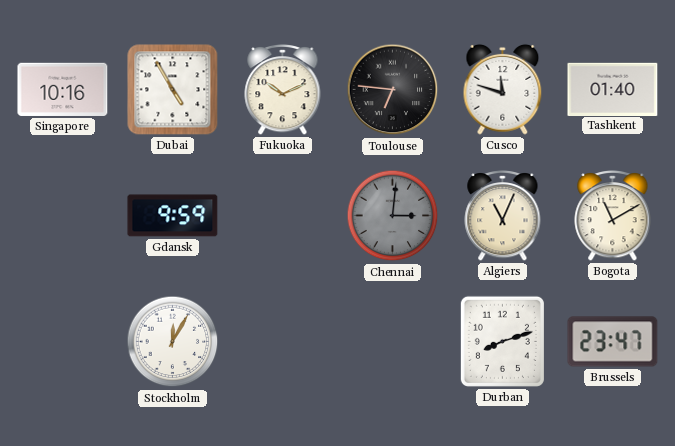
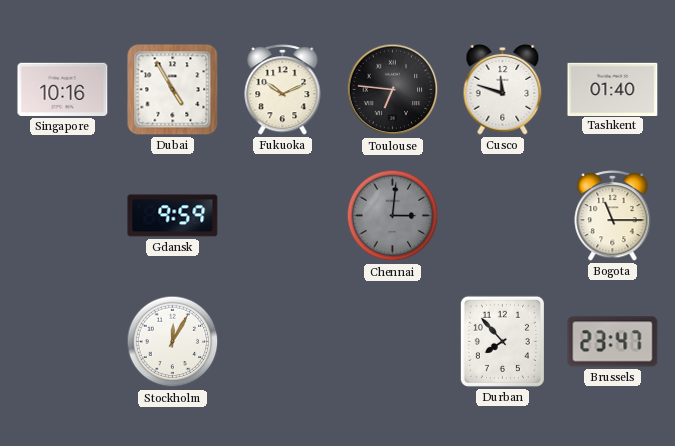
Algiers: 11:04 -> none
Bogota: 11:10 -> 11:15
Durban: 8:12 -> 7:53
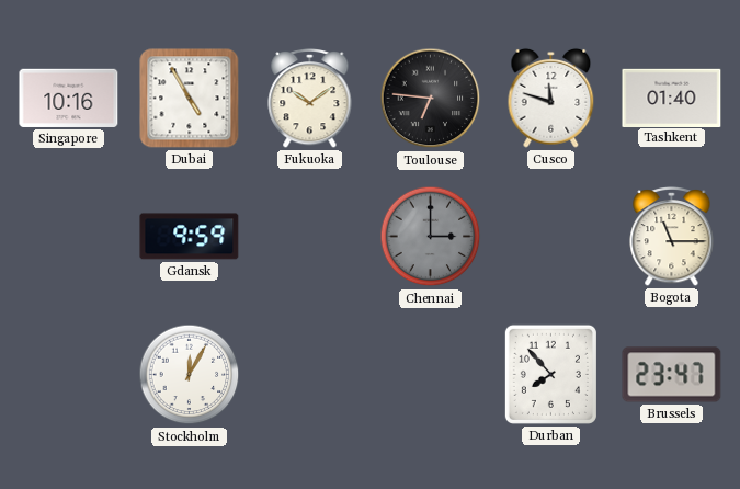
Fukuoka: 10:11 -> 10:09
Chennai: 3:01 -> 3:00
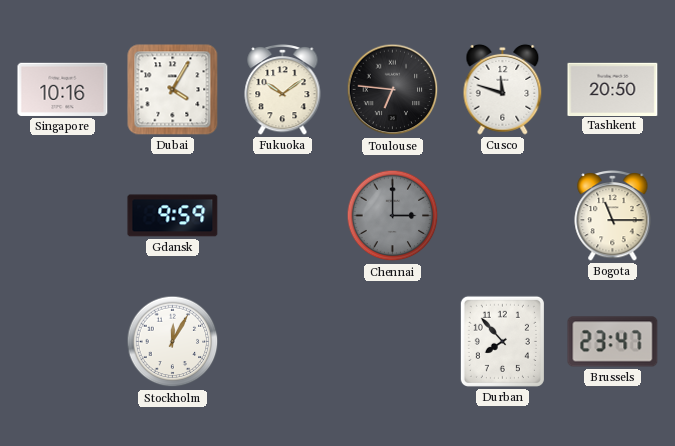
Dubai: 4:55 -> 4:05
Tashkent: 01:40 -> 20:50
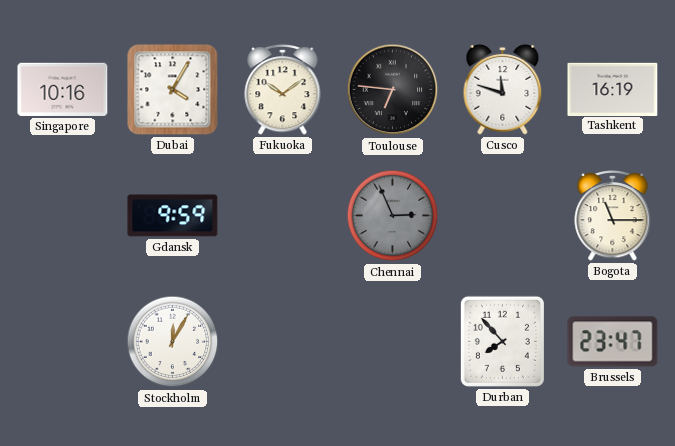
Tashkent: 20:50 -> 16:19
Chennai: 3:00 -> 2:56
